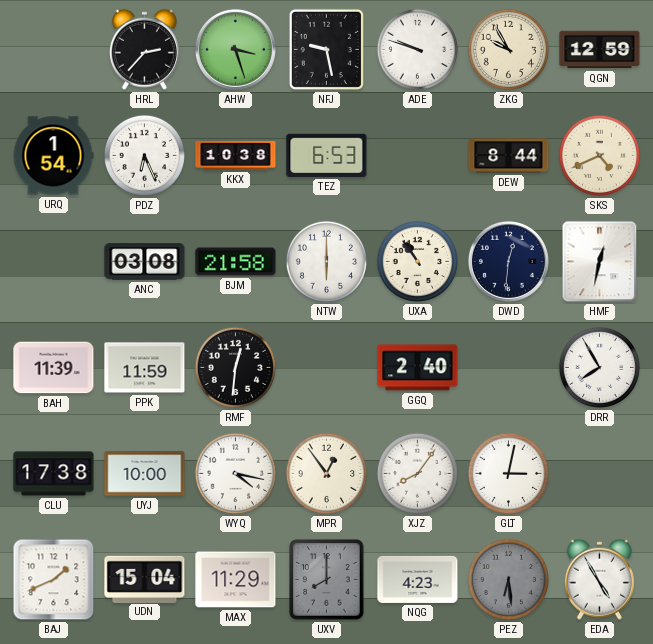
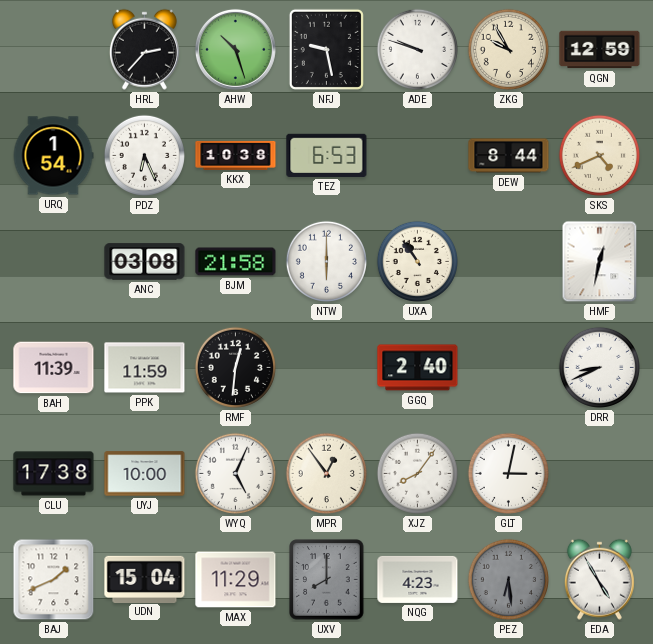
AHW: 3:27 -> 10:27
DWD: 12:31 -> none
DRR: 7:55 -> 8:41
WYQ: 4:17 -> 5:04
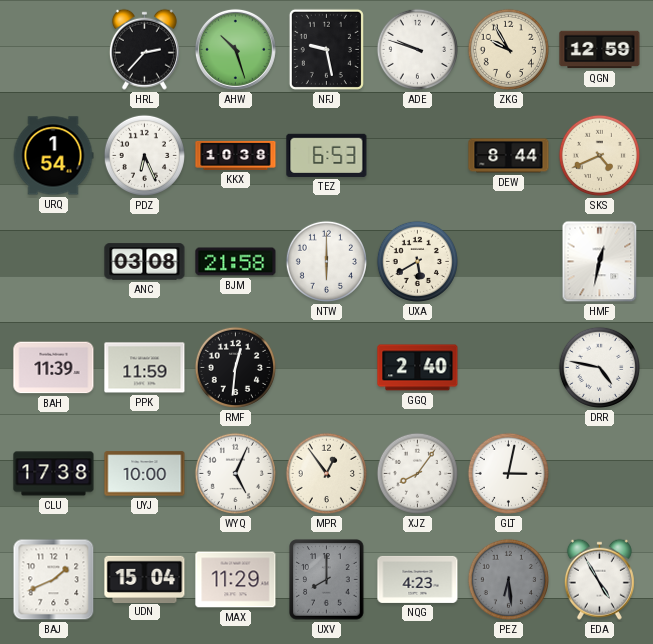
UXA: 10:54 -> 5:40
DRR: 8:41 -> 4:47
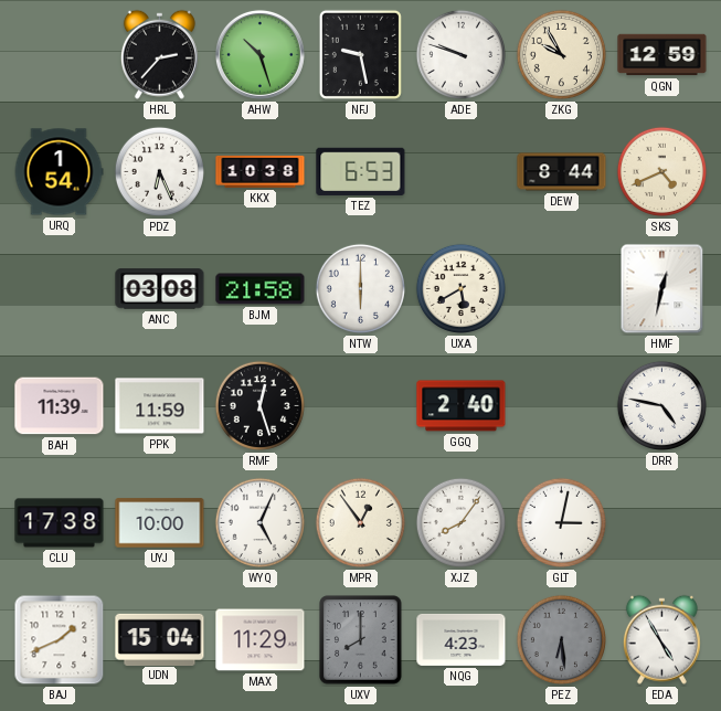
RMF: 12:31 -> 12:27
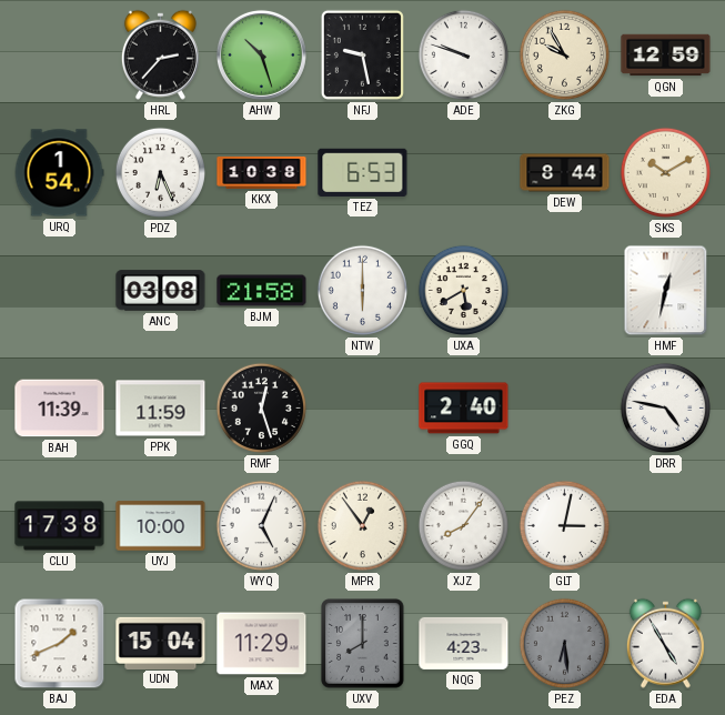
SKS: 4:41 -> 10:10
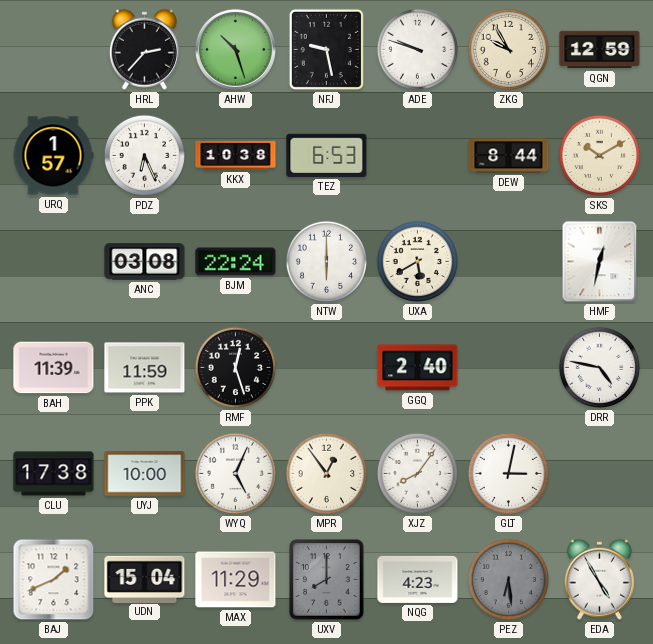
URQ: 1:54 -> 1:57
BJM: 21:58 -> 22:24
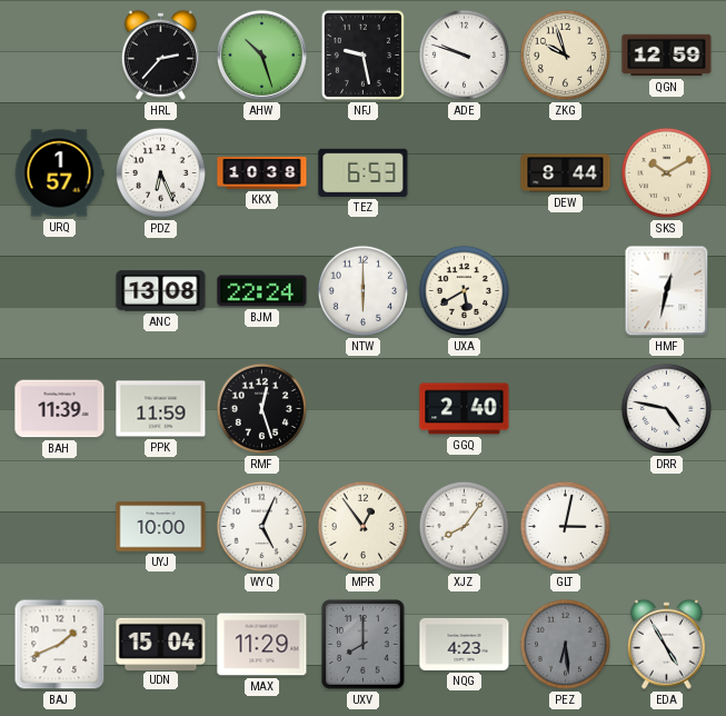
ZKG: 9:55 -> 9:57
ANC: 03:08 -> 13:08
CLU: 17:38 -> none
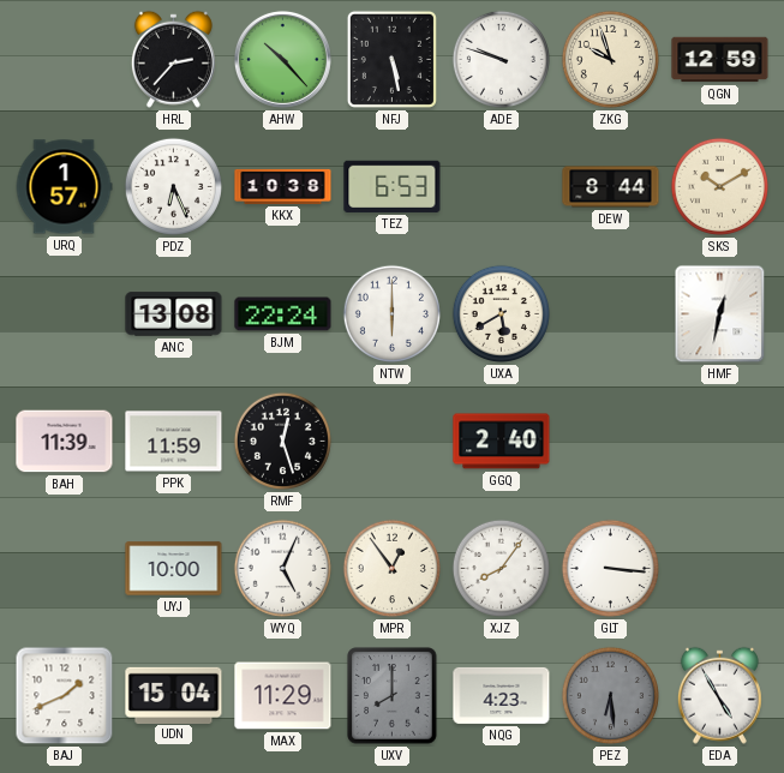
AHW: 10:27 -> 10:23
NFJ: 9:28 -> 5:28
DRR: 4:47 -> none
GLT: 3:02 -> 3:16
